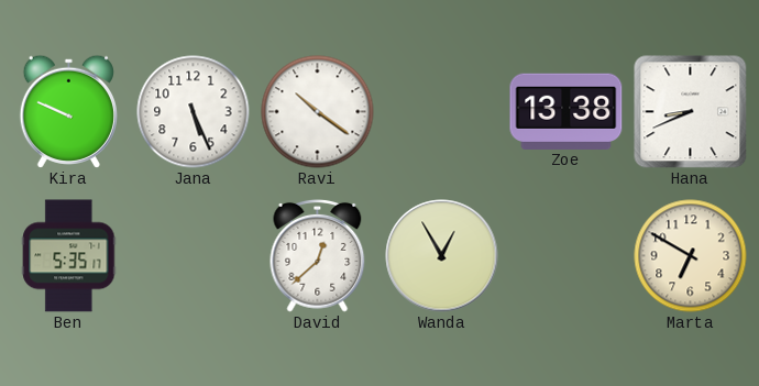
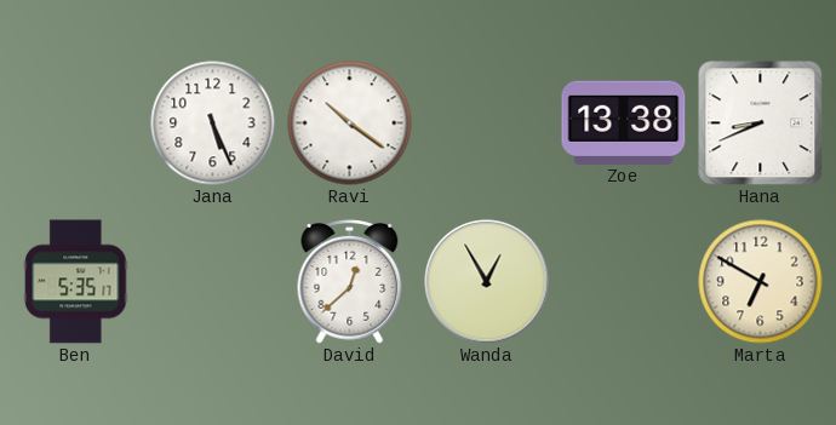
Kira: 9:49 -> none
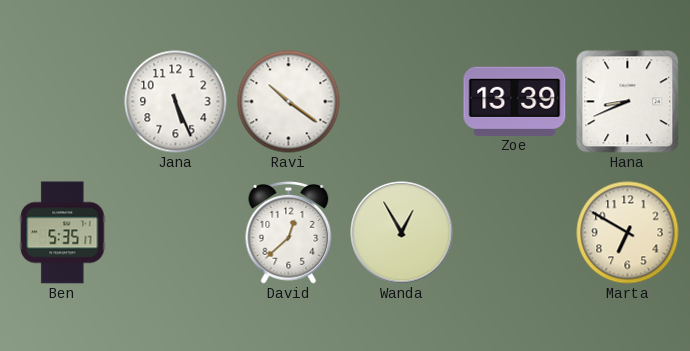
Zoe: 13:38 -> 13:39
